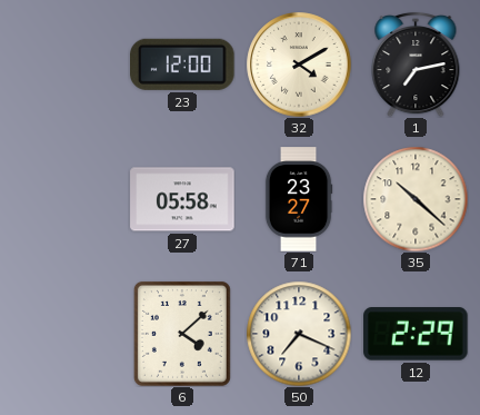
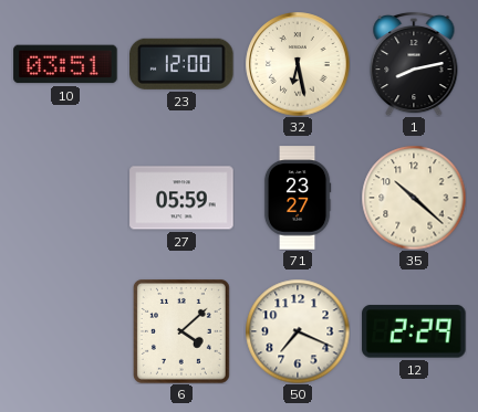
10: none -> 03:51
32: 4:10 -> 6:28
1: 7:13 -> 8:13
27: 05:58 -> 05:59
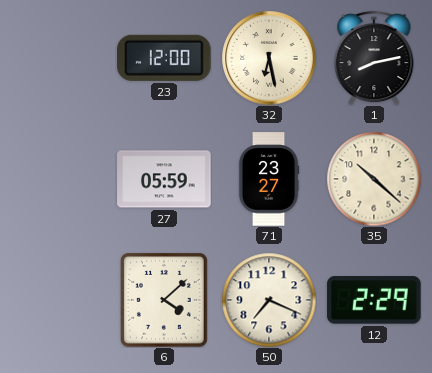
10: 03:51 -> none
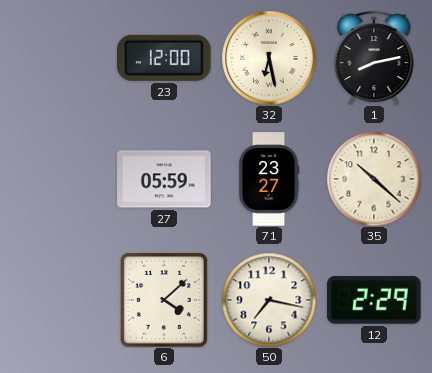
50: 7:19 -> 7:17
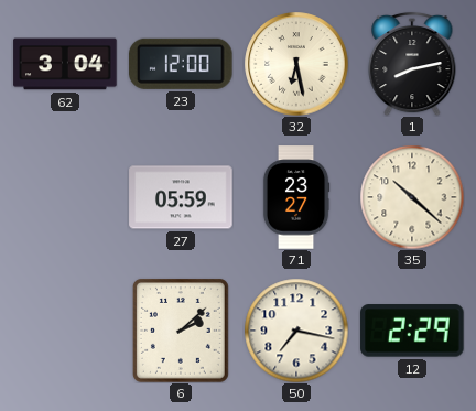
62: none -> 3:04
6: 4:08 -> 2:08
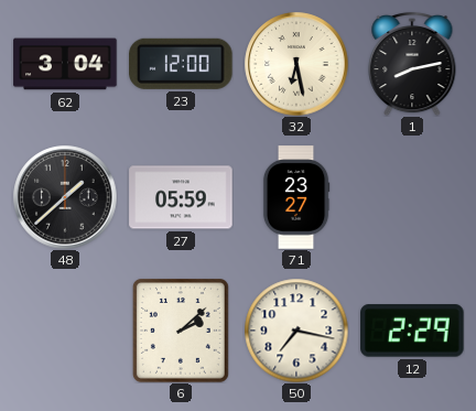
48: none -> 1:38
35: 10:22 -> none
